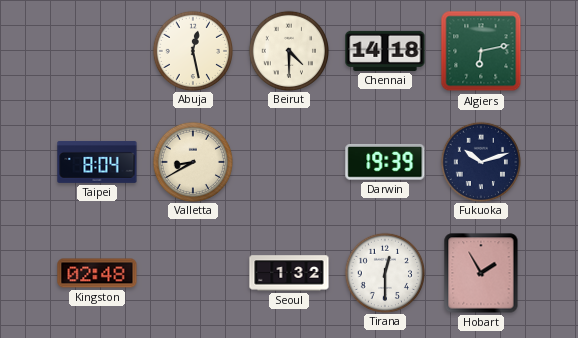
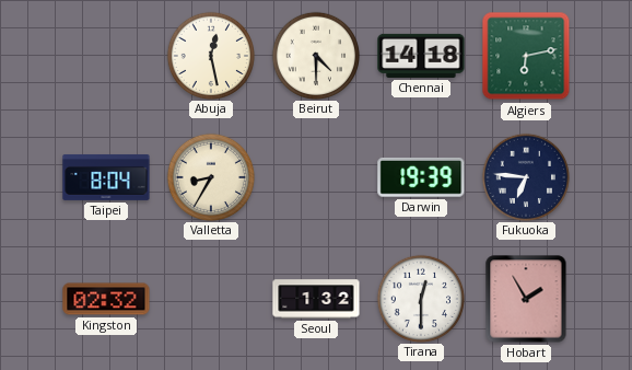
Valletta: 8:40 -> 8:35
Fukuoka: 10:12 -> 6:46
Kingston: 02:48 -> 02:32
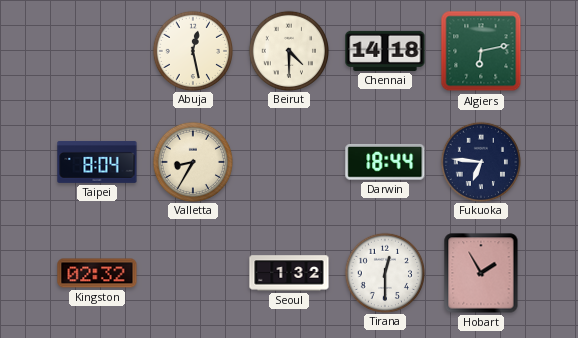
Darwin: 19:39 -> 18:44
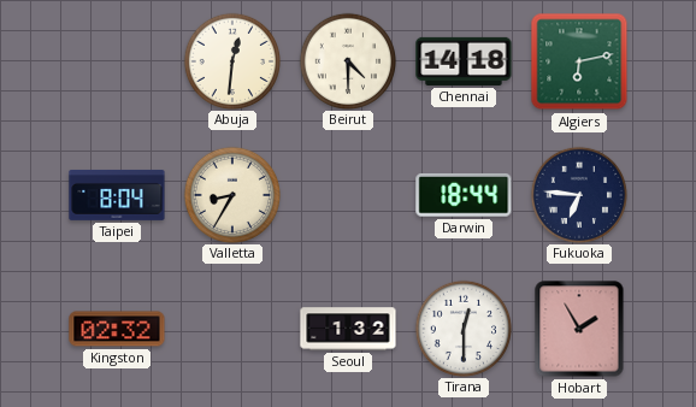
Abuja: 12:28 -> 12:31
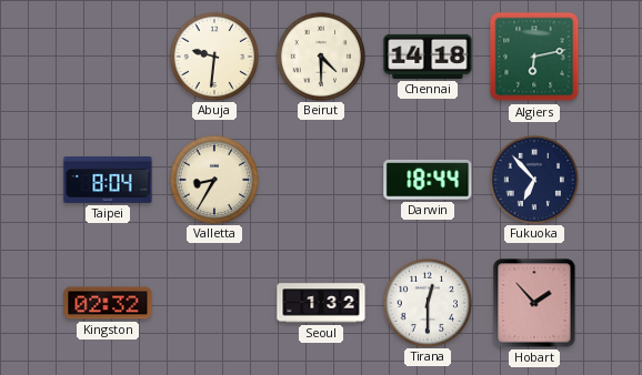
Abuja: 12:31 -> 9:31
Fukuoka: 6:46 -> 6:53
Hobart: 1:55 -> 1:53
